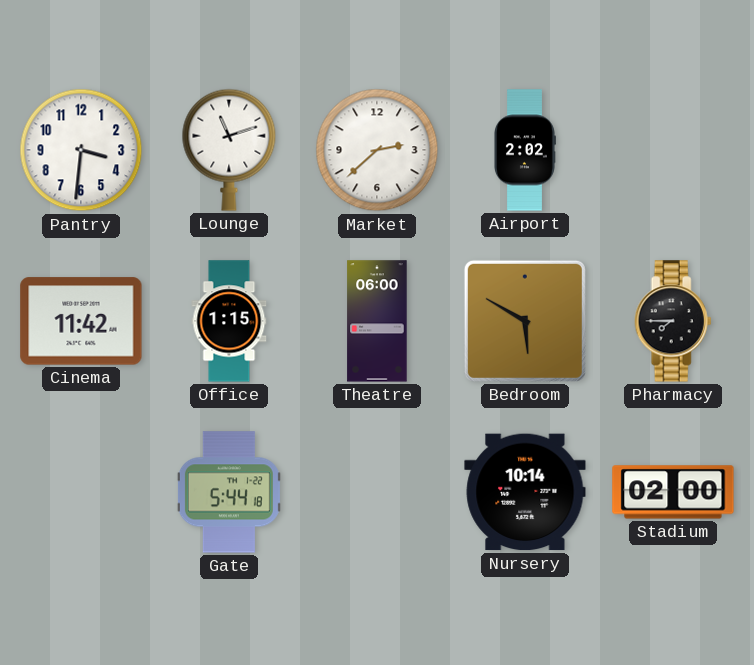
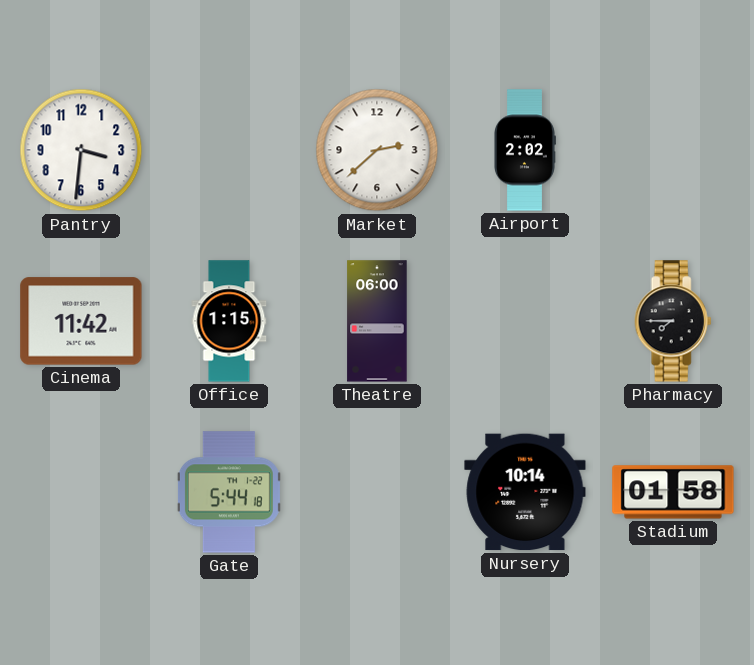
Lounge: 11:12 -> none
Bedroom: 5:50 -> none
Stadium: 02:00 -> 01:58
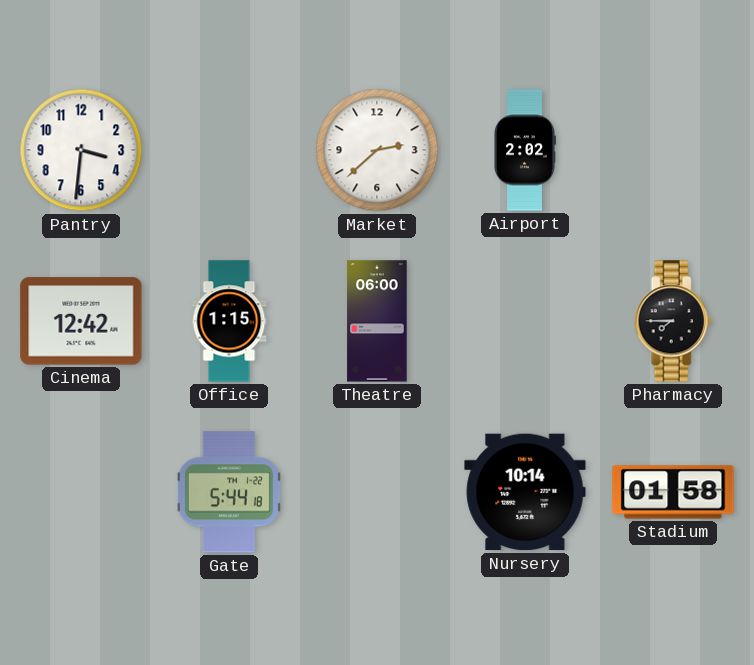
Cinema: 11:42 -> 12:42
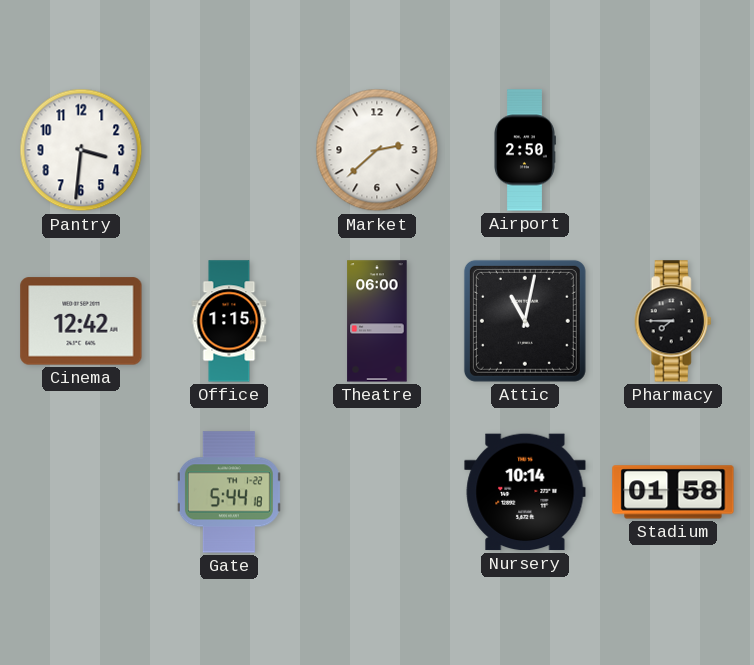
Airport: 2:02 -> 2:50
Attic: none -> 11:02
